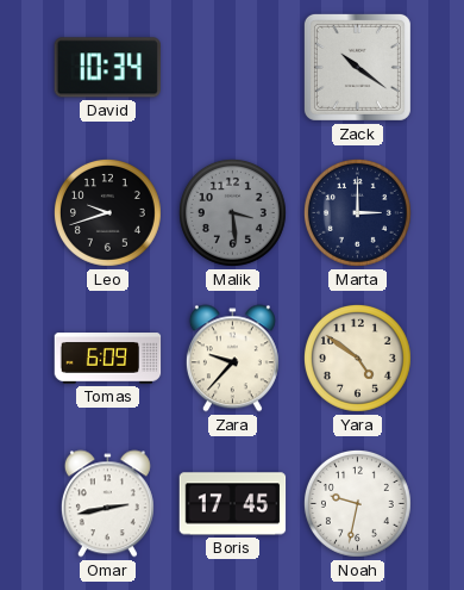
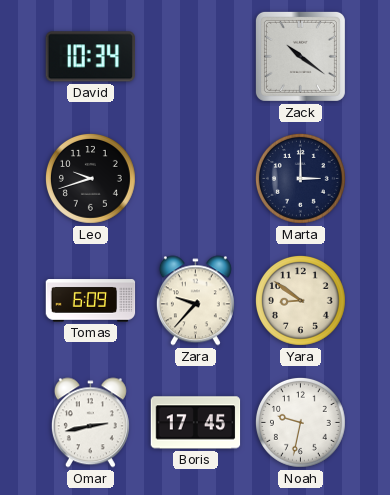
Malik: 3:29 -> none
Yara: 4:51 -> 8:51
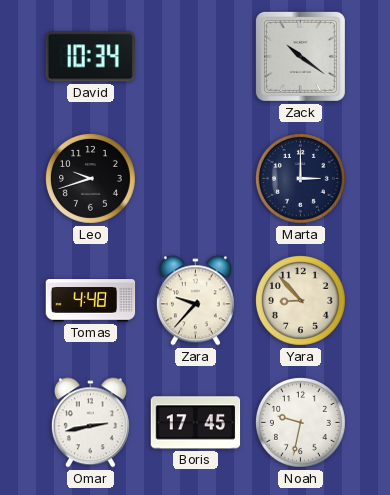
Tomas: 6:09 -> 4:48
Yara: 8:51 -> 8:53
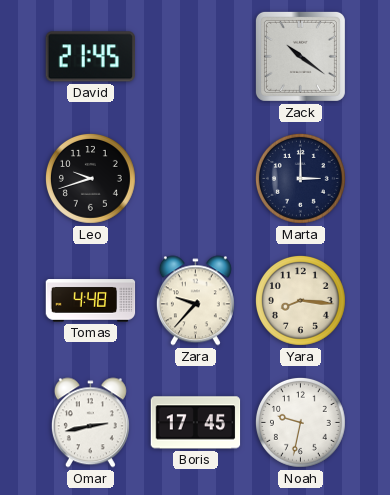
David: 10:34 -> 21:45
Yara: 8:53 -> 8:16
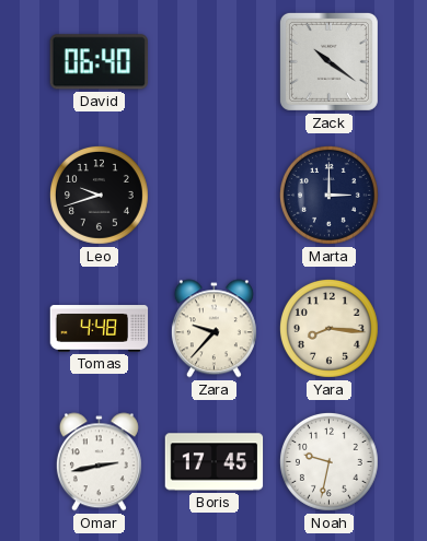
David: 21:45 -> 06:40
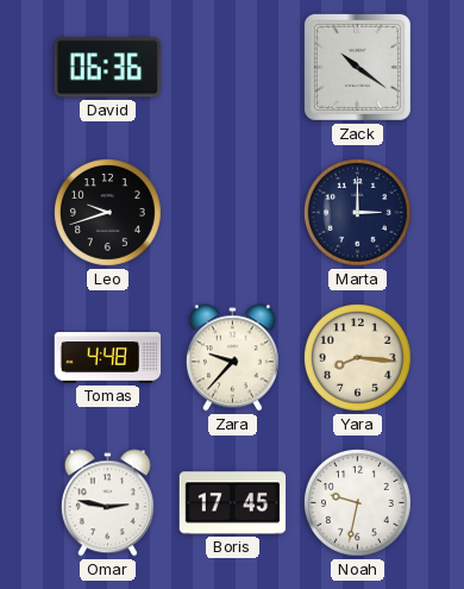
David: 06:40 -> 06:36
Omar: 2:43 -> 2:47
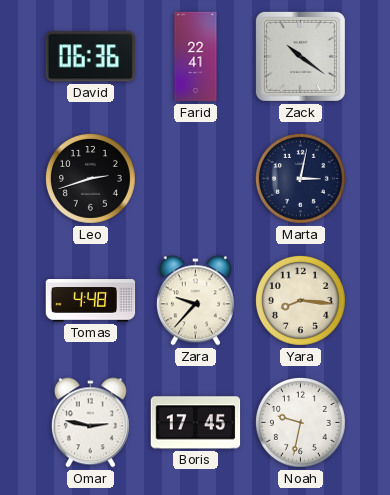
Farid: none -> 22:41
Leo: 9:42 -> 2:42
Marta: 3:00 -> 3:02
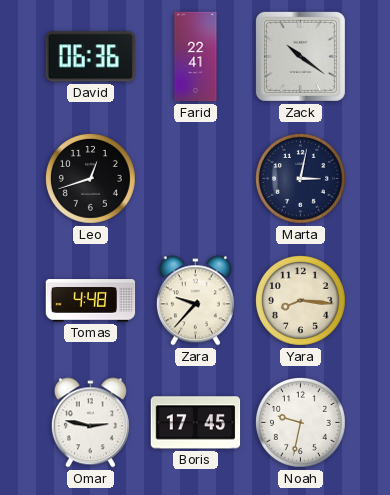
Leo: 2:42 -> 12:42
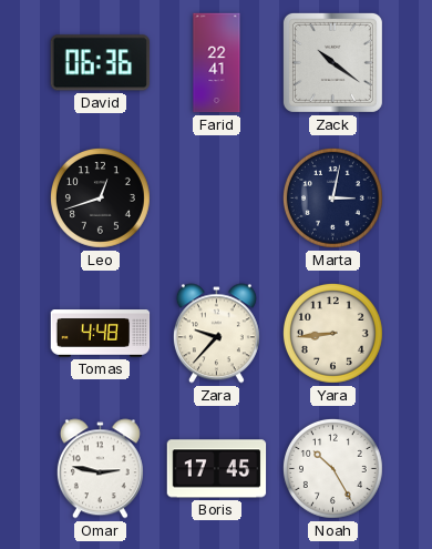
Yara: 8:16 -> 8:44
Noah: 9:32 -> 10:25
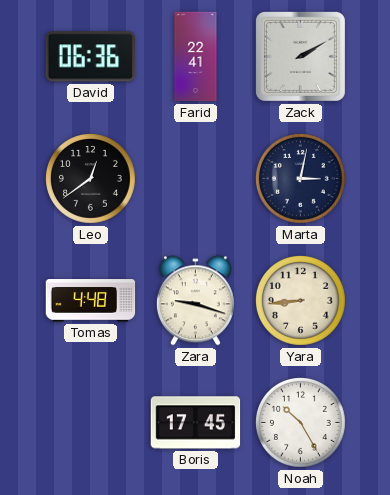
Zack: 10:21 -> 2:10
Leo: 12:42 -> 12:39
Zara: 9:37 -> 9:18
Omar: 2:47 -> none
